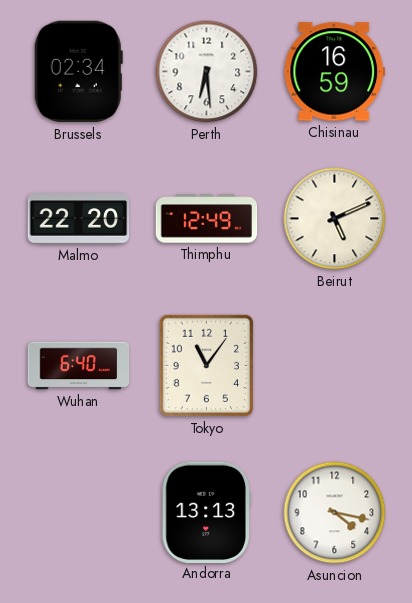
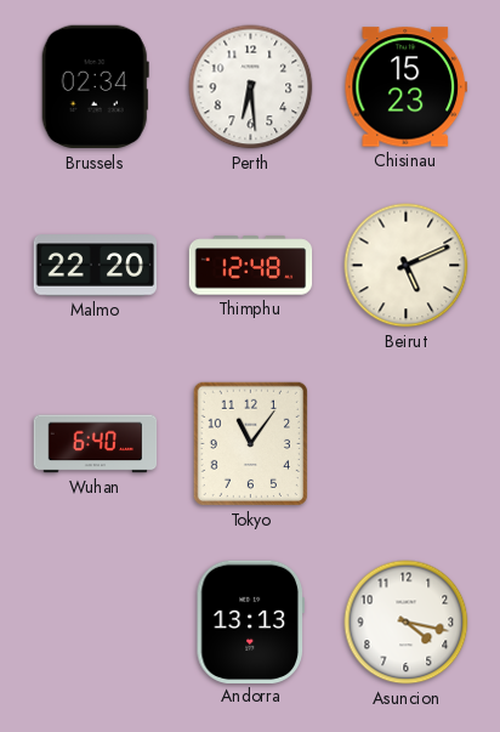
Chisinau: 16:59 -> 15:23
Thimphu: 12:49 -> 12:48
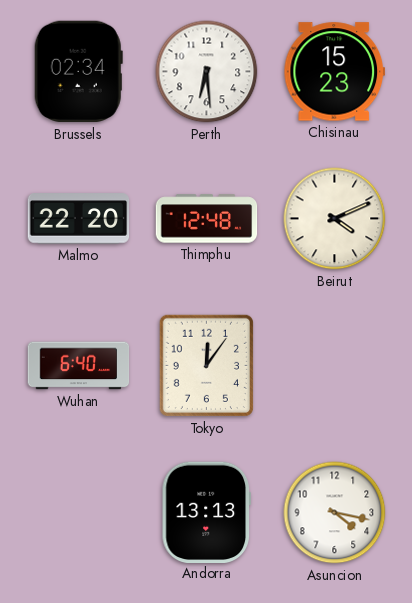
Beirut: 5:11 -> 4:11
Tokyo: 11:06 -> 12:06
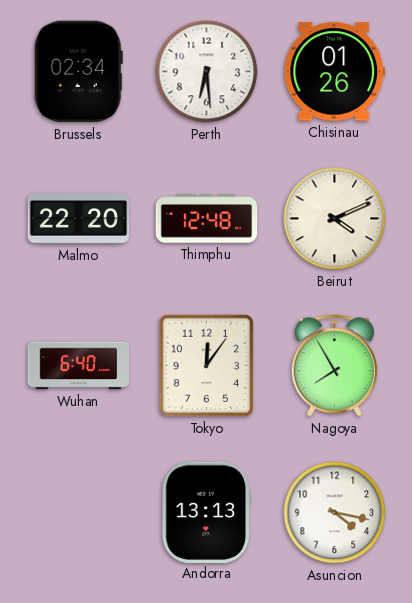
Chisinau: 15:23 -> 01:26
Nagoya: none -> 7:55
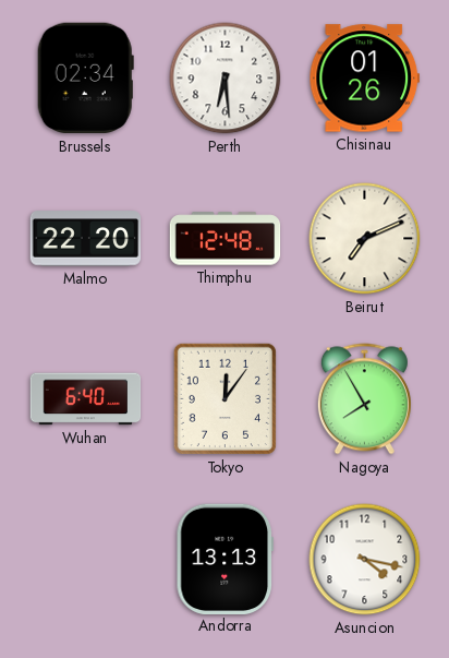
Beirut: 4:11 -> 7:11
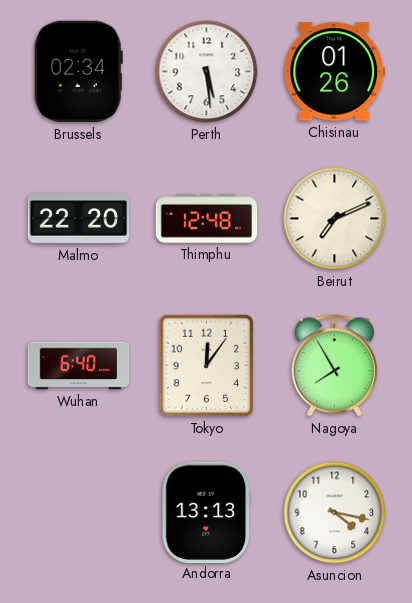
Perth: 6:29 -> 5:29
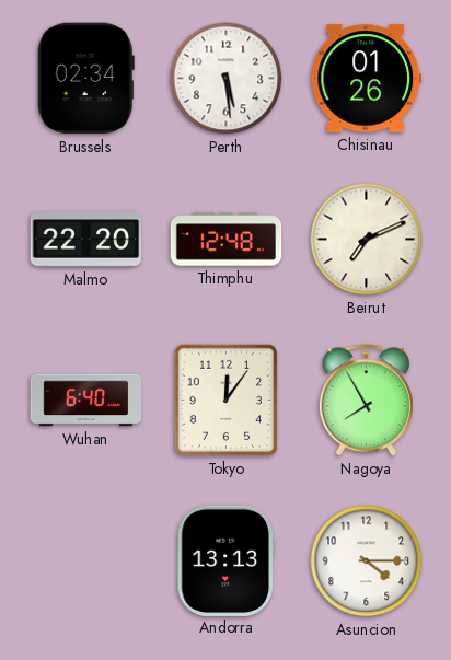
Asuncion: 4:17 -> 4:15
